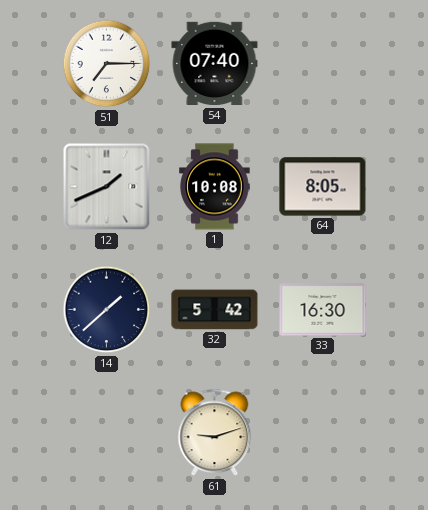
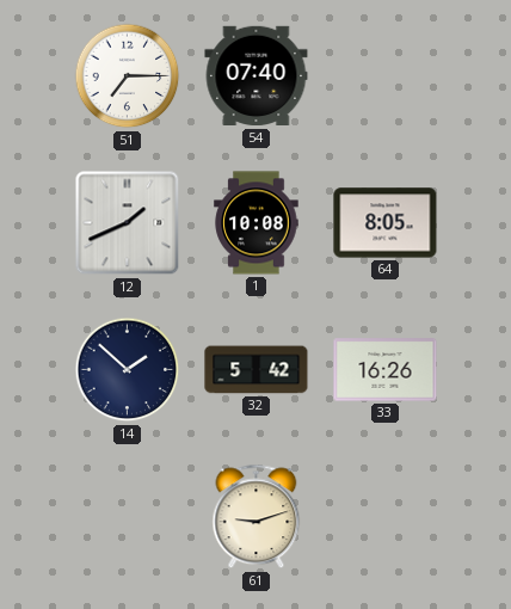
14: 1:38 -> 1:52
33: 16:30 -> 16:26
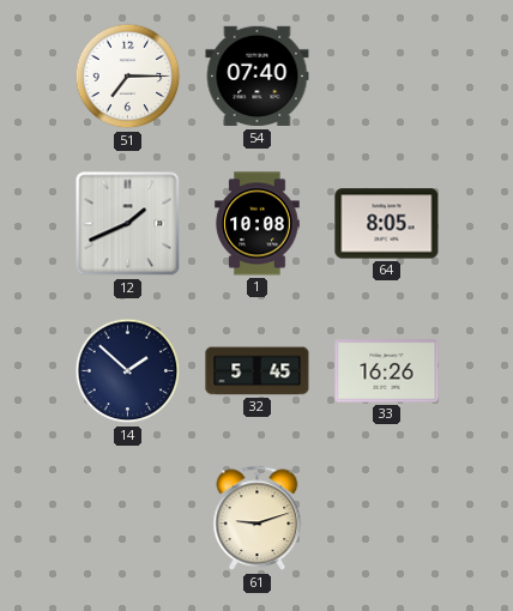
32: 5:42 -> 5:45
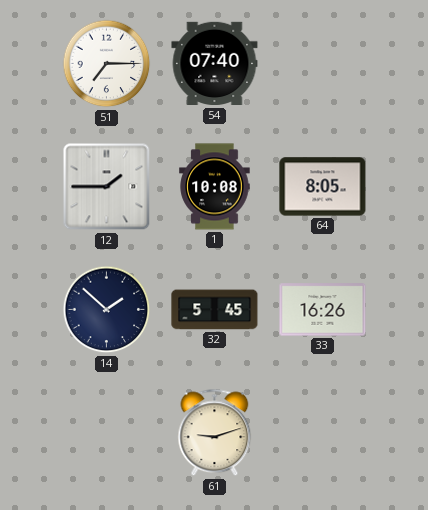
12: 1:41 -> 1:45
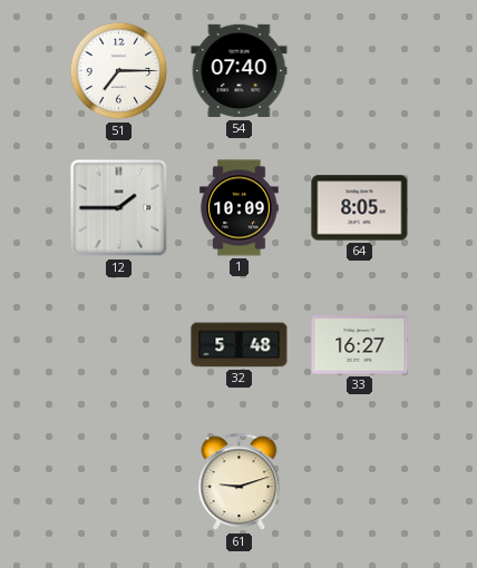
1: 10:08 -> 10:09
14: 1:52 -> none
32: 5:45 -> 5:48
33: 16:26 -> 16:27
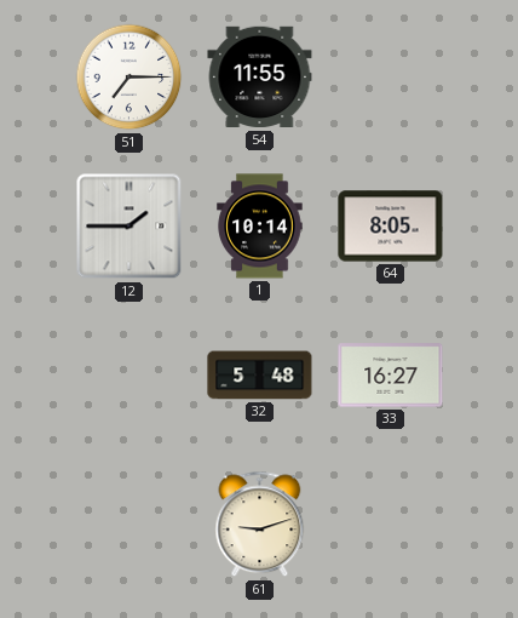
54: 07:40 -> 11:55
1: 10:09 -> 10:14
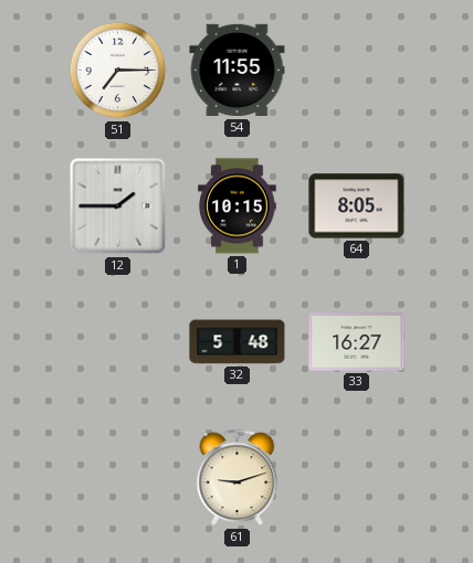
1: 10:14 -> 10:15
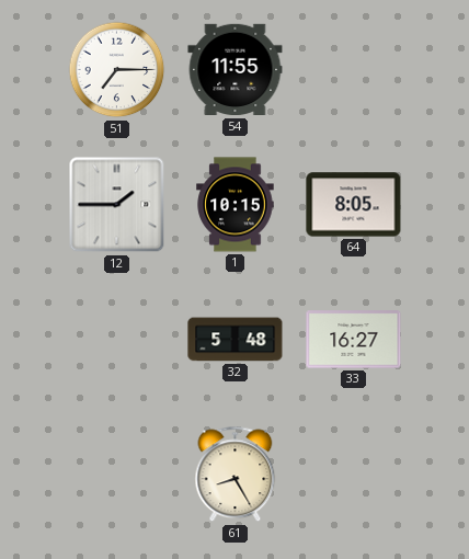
61: 9:12 -> 8:25
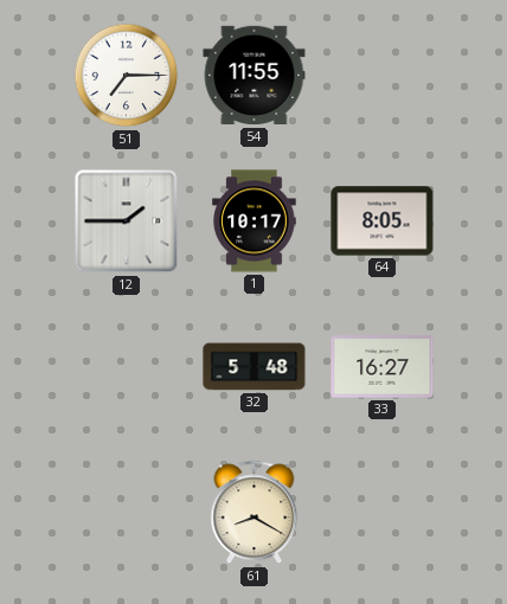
1: 10:15 -> 10:17
61: 8:25 -> 8:20
